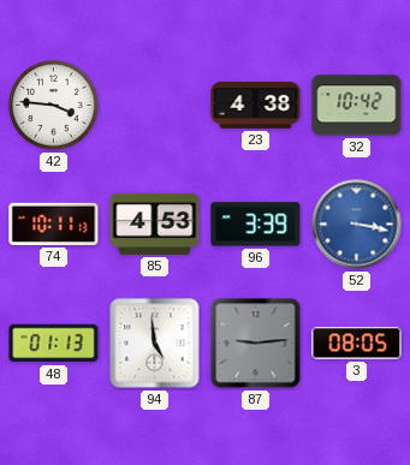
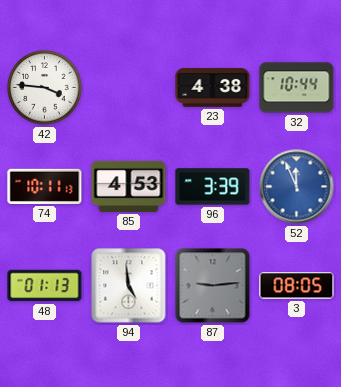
32: 10:42 -> 10:44
52: 3:17 -> 11:56
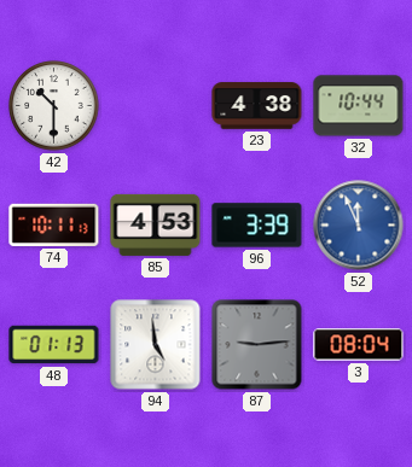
42: 3:46 -> 10:30
3: 08:05 -> 08:04
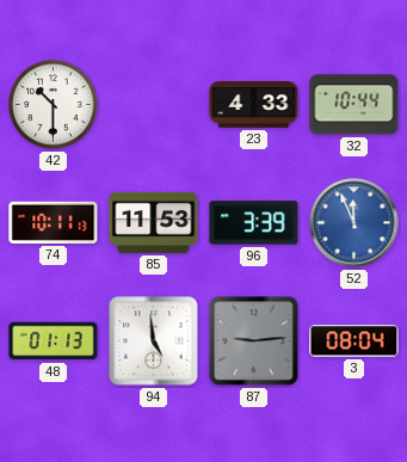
23: 4:38 -> 4:33
85: 4:53 -> 11:53
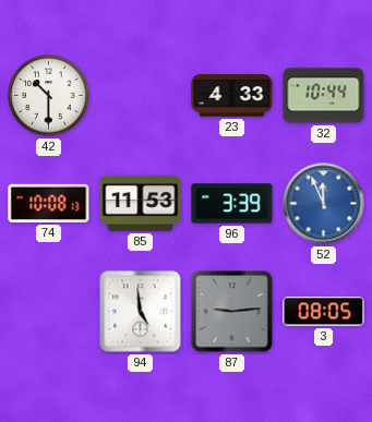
74: 10:11 -> 10:08
48: 01:13 -> none
3: 08:04 -> 08:05
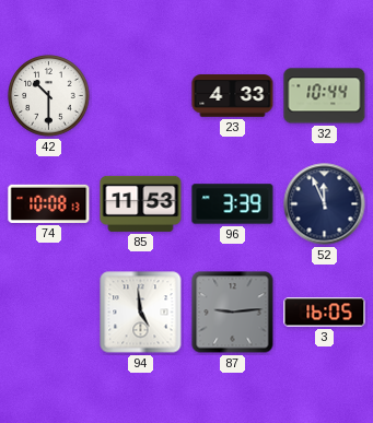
52 dial: blue -> navy
3: 08:05 -> 16:05
